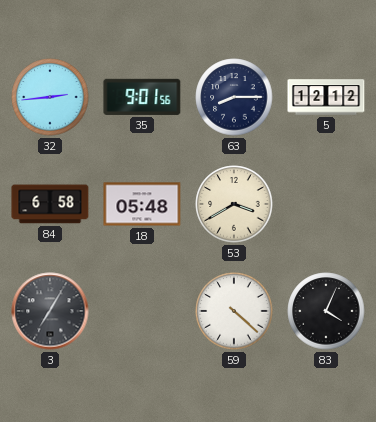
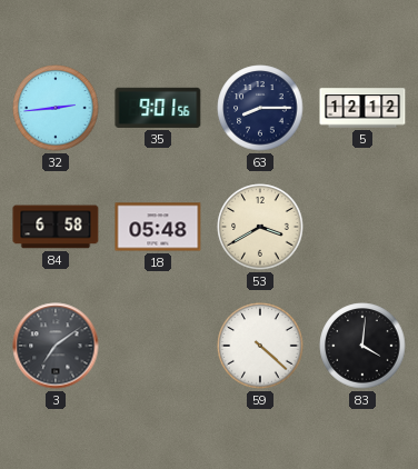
3: 7:05 -> 7:09
83: 4:04 -> 4:01
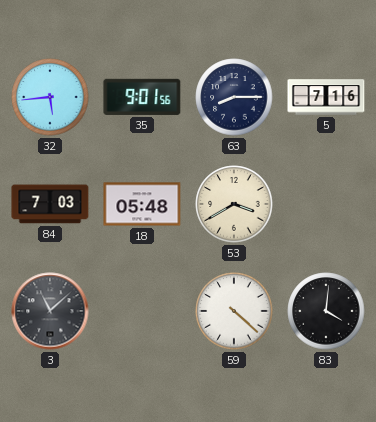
32: 2:44 -> 5:44
5: 12:12 -> 7:16
84: 6:58 -> 7:03
3: 7:09 -> 11:08
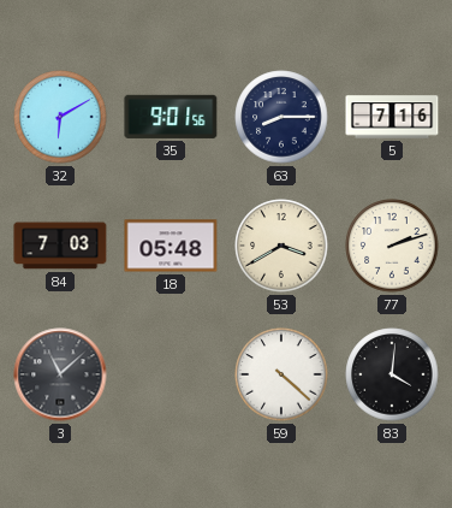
32: 5:44 -> 6:10
77: none -> 2:12
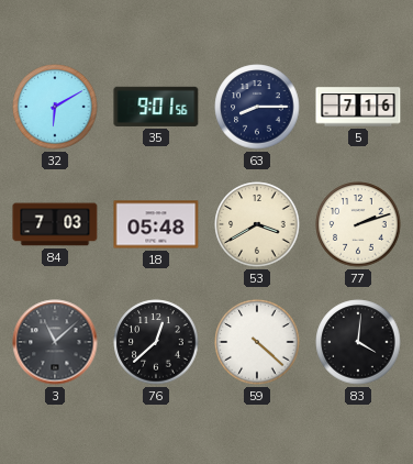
76: none -> 12:38
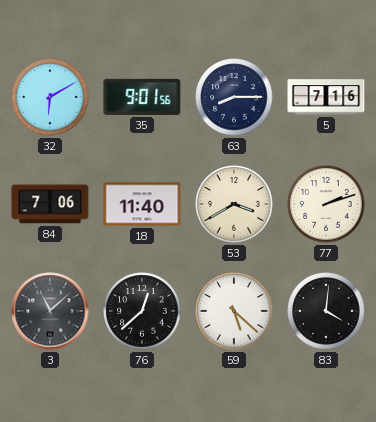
84: 7:03 -> 7:06
18: 05:48 -> 11:40
59: 4:22 -> 5:22
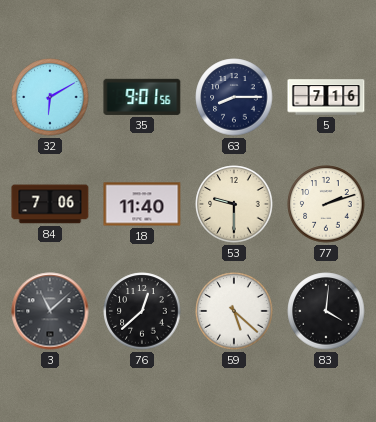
53: 3:40 -> 9:30
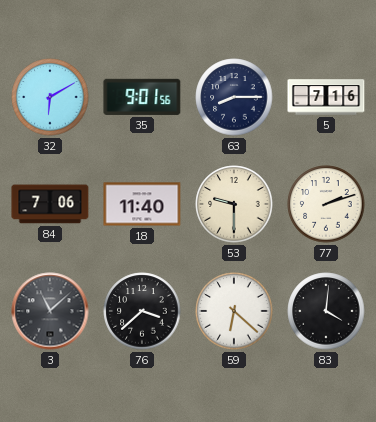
76: 12:38 -> 3:38
59: 5:22 -> 6:22
